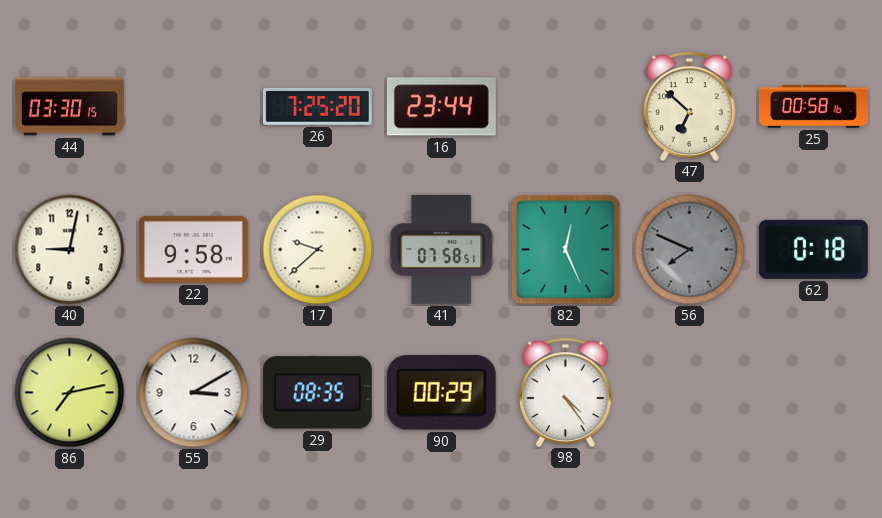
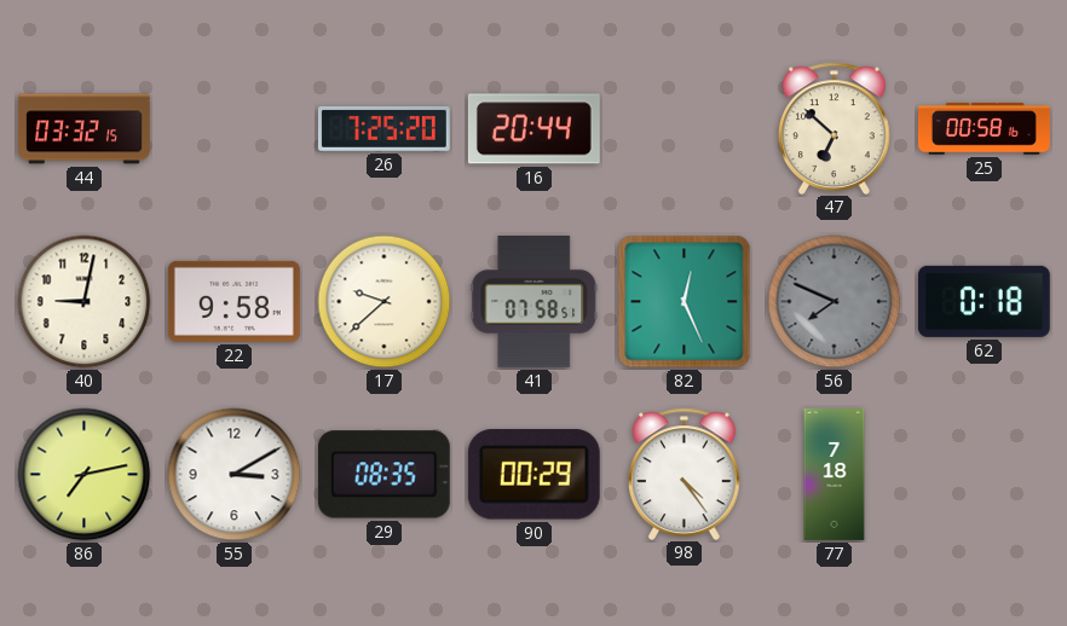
44: 03:30 -> 03:32
16: 23:44 -> 20:44
77: none -> 7:18
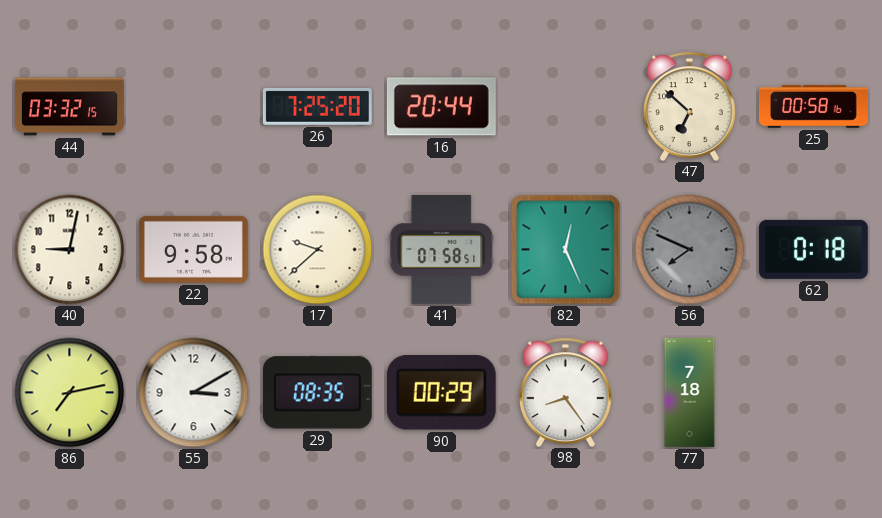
98: 4:24 -> 8:24
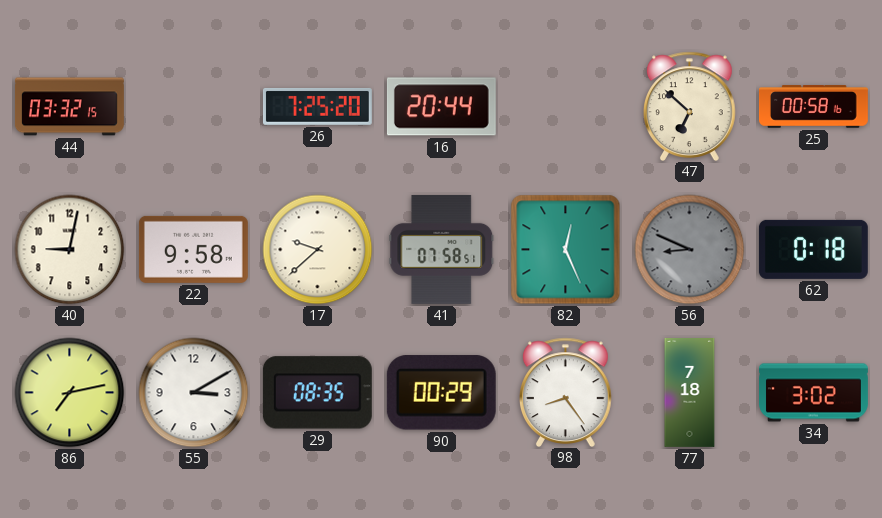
56: 7:49 -> 8:49
34: none -> 3:02
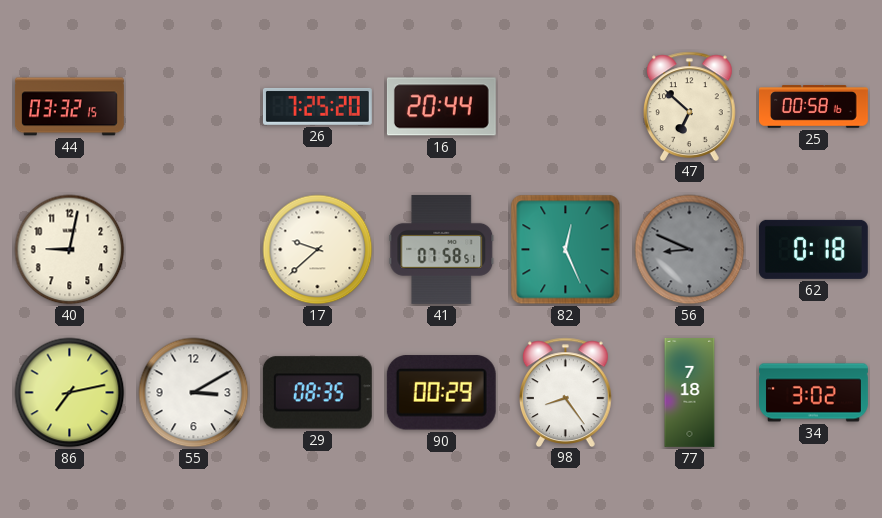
22: 9:58 -> none
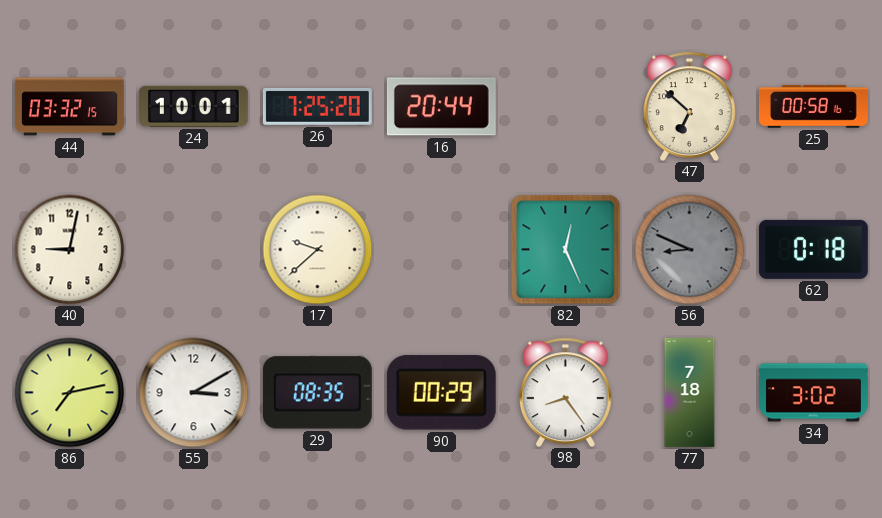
24: none -> 10:01
41: 07:58 -> none
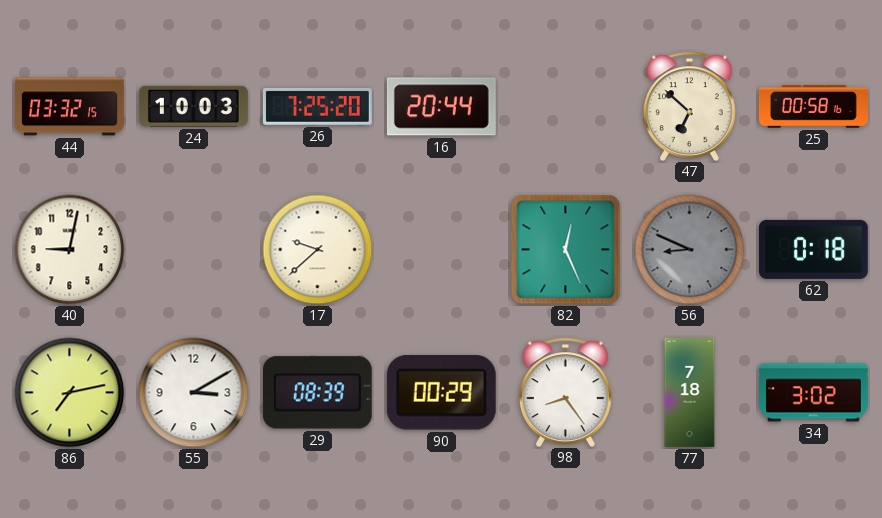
24: 10:01 -> 10:03
29: 08:35 -> 08:39
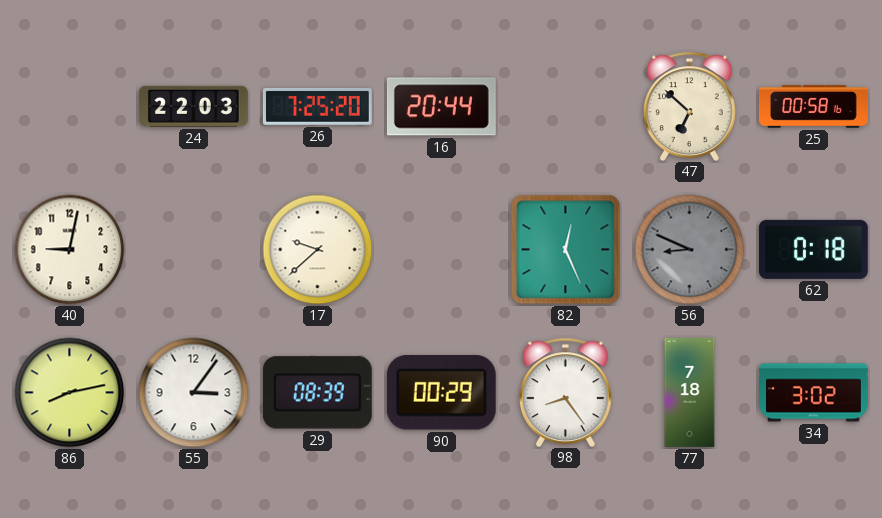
44: 03:32 -> none
24: 10:03 -> 22:03
86: 7:13 -> 8:13
55: 3:10 -> 3:06
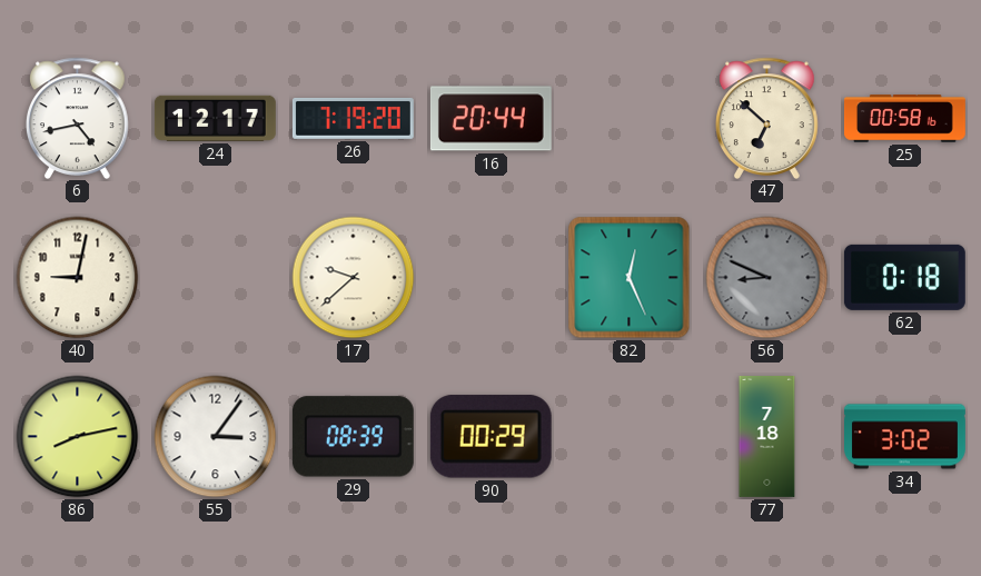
6: none -> 4:43
24: 22:03 -> 12:17
26: 7:25 -> 7:19
98: 8:24 -> none
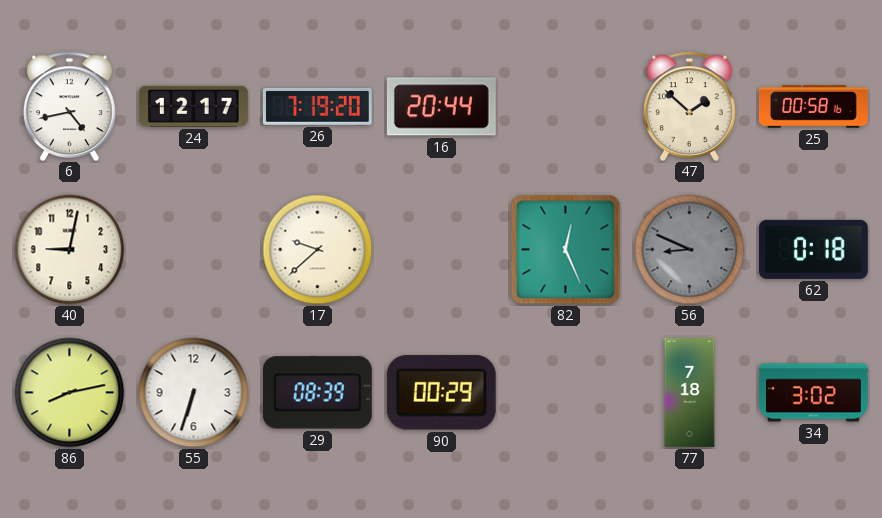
47: 6:52 -> 1:52
55: 3:06 -> 6:33
